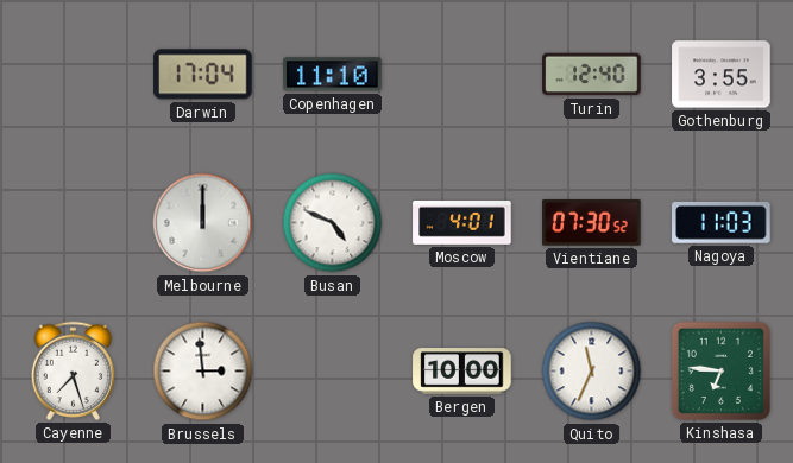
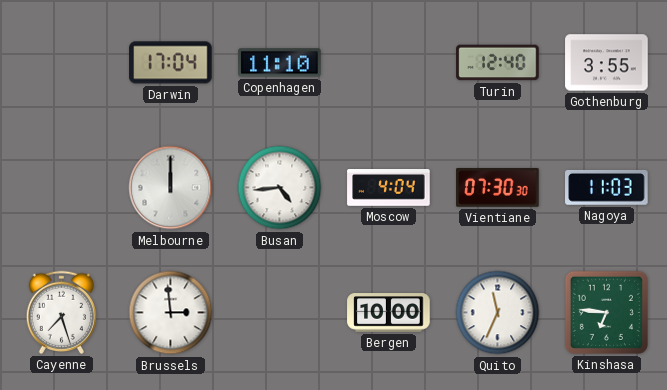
Busan: 4:49 -> 4:44
Moscow: 4:01 -> 4:04
Vientiane: 07:30:52 -> 07:30:30
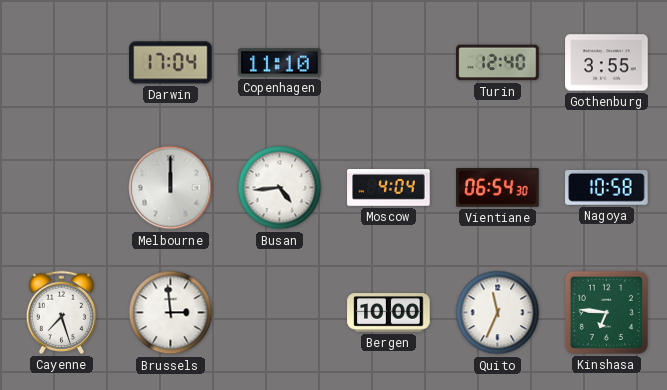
Vientiane: 07:30 -> 06:54
Nagoya: 11:03 -> 10:58
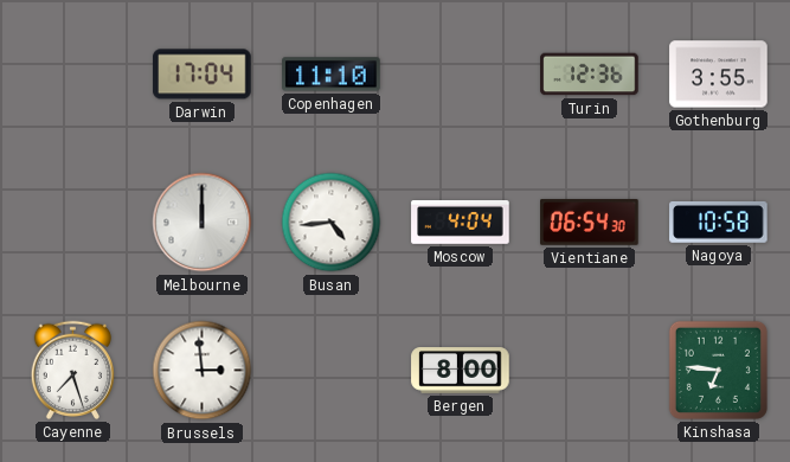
Turin: 12:40 -> 12:36
Bergen: 10:00 -> 8:00
Quito: 11:34 -> none
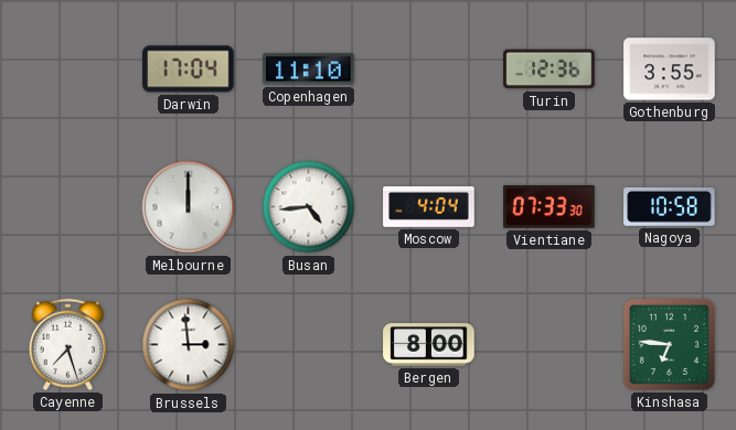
Vientiane: 06:54 -> 07:33
